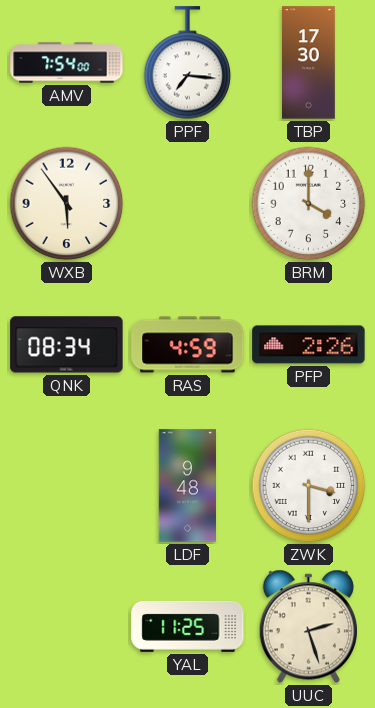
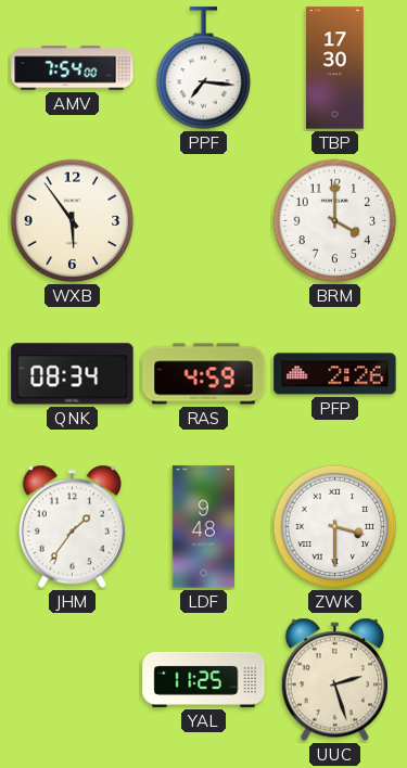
JHM: none -> 1:36
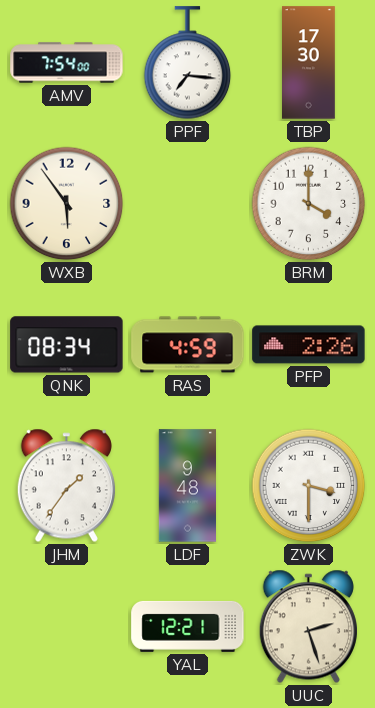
YAL: 11:25 -> 12:21
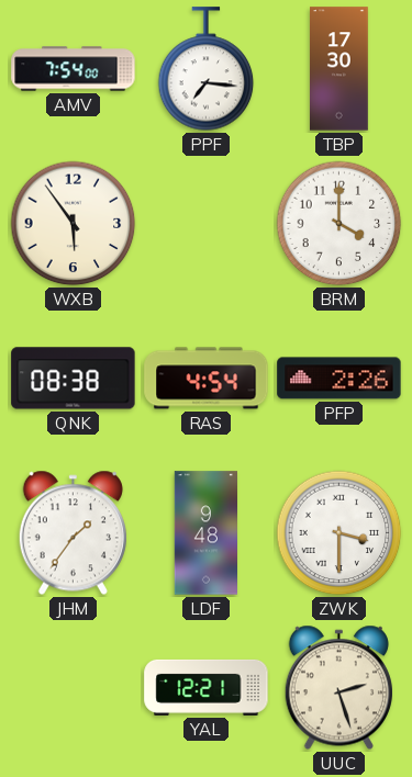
QNK: 08:34 -> 08:38
RAS: 4:59 -> 4:54
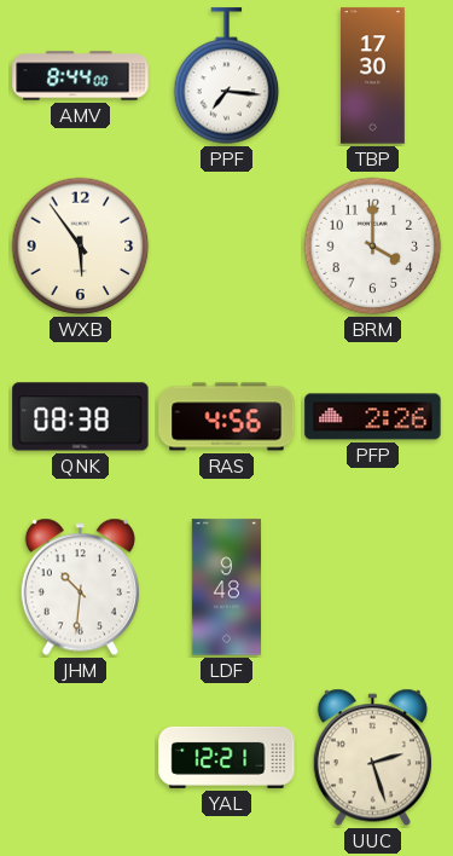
AMV: 7:54 -> 8:44
RAS: 4:54 -> 4:56
JHM: 1:36 -> 10:31
ZWK: 3:30 -> none
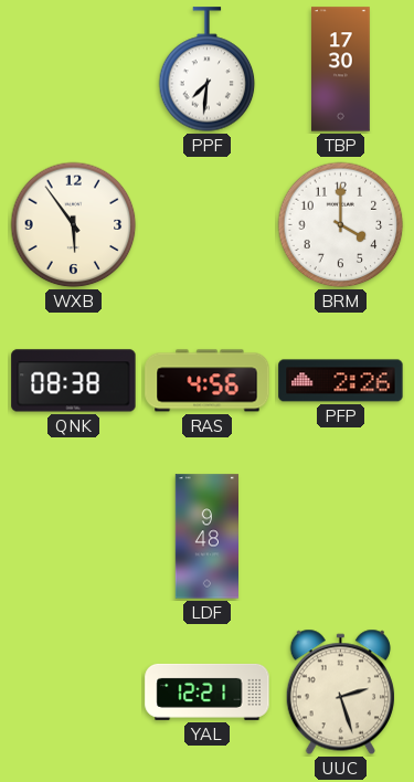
AMV: 8:44 -> none
PPF: 7:16 -> 7:31
JHM: 10:31 -> none
